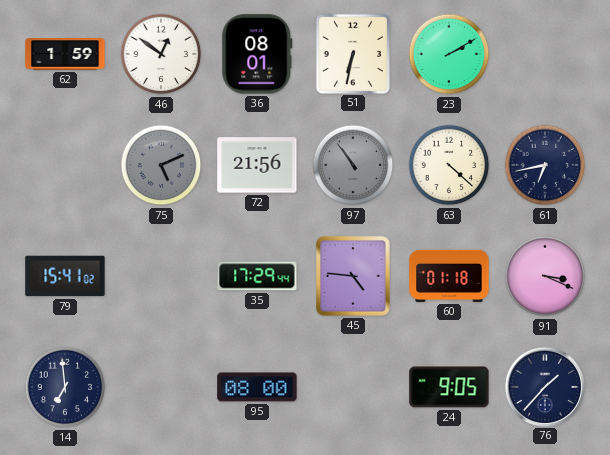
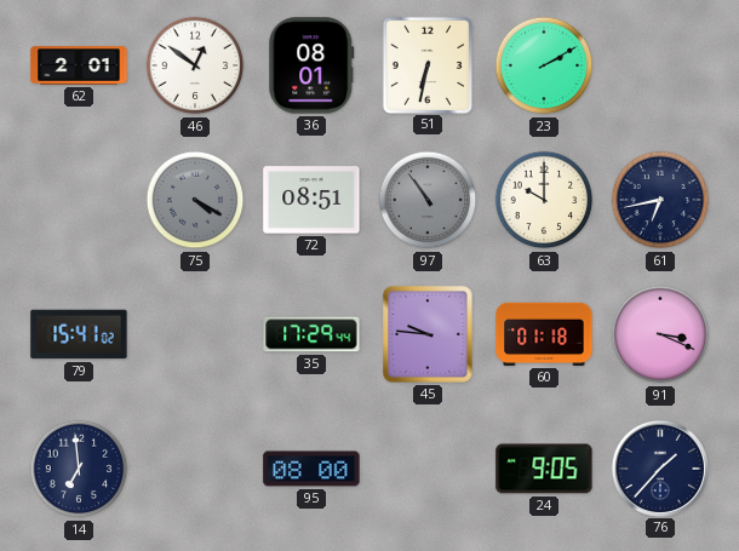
62: 1:59 -> 2:01
75: 5:11 -> 4:20
72: 21:56 -> 08:51
63: 4:22 -> 10:00
45: 4:46 -> 9:46
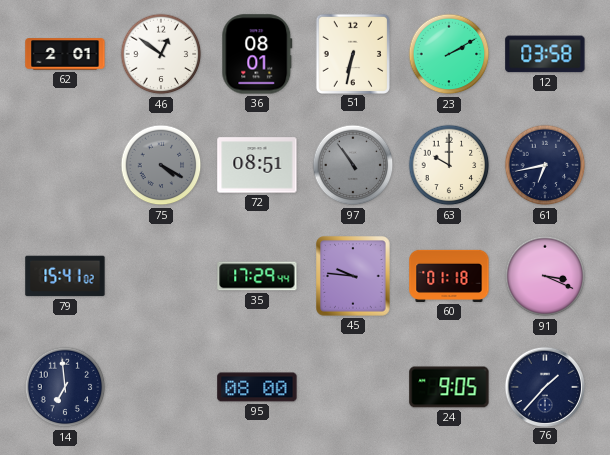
12: none -> 03:58
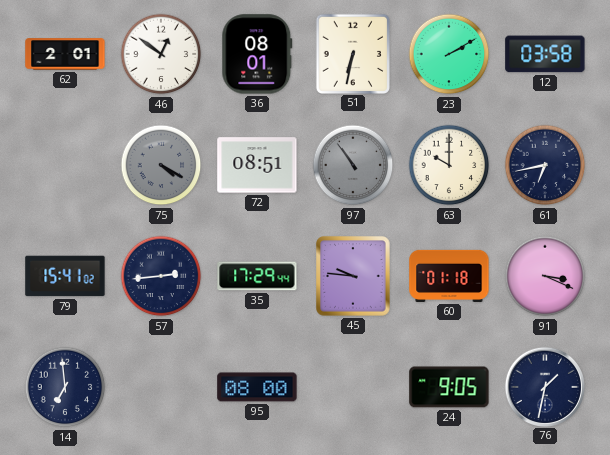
57: none -> 2:44
76: 1:37 -> 1:32
